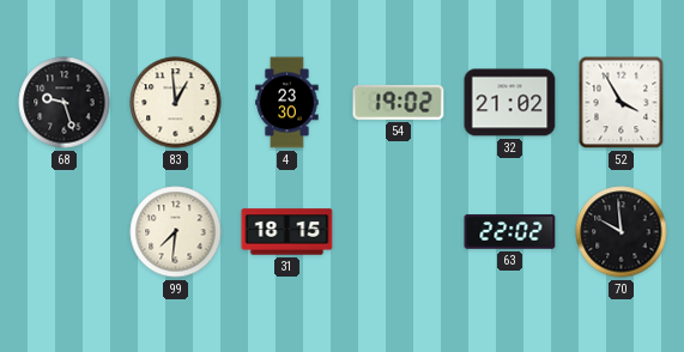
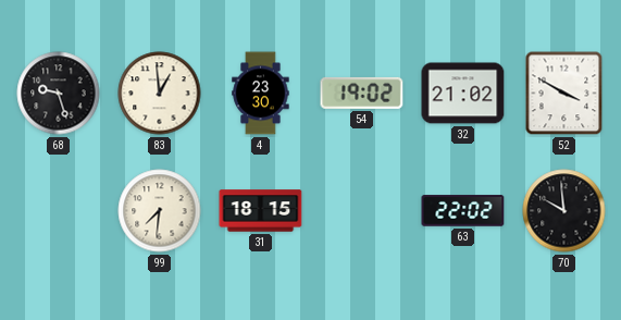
52: 3:55 -> 3:50
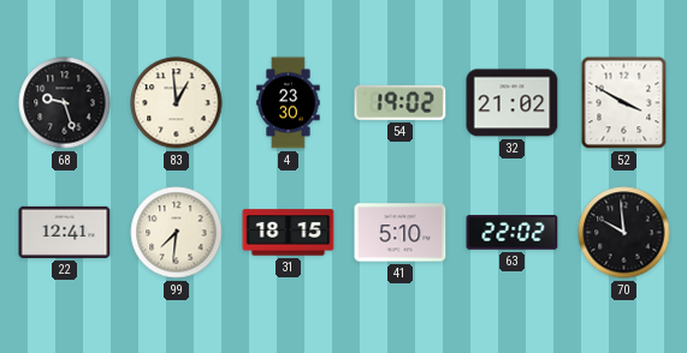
22: none -> 12:41
41: none -> 5:10
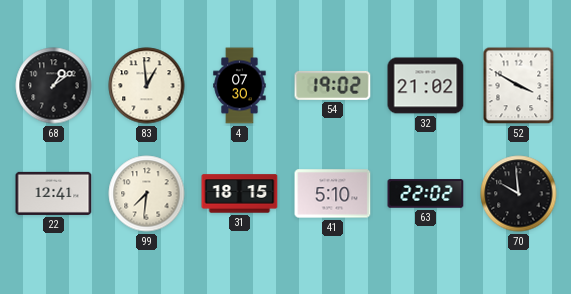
68: 9:27 -> 1:09
4: 23:30 -> 07:30
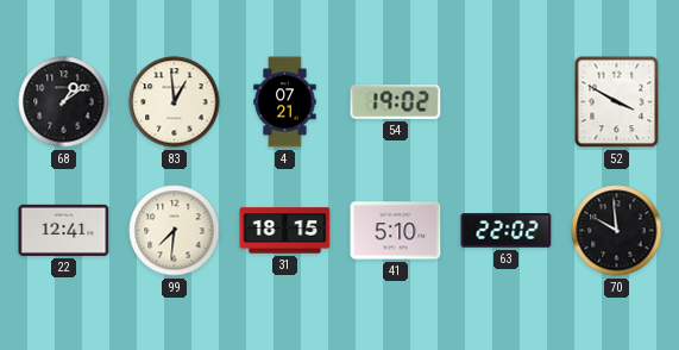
4: 07:30 -> 07:21
32: 21:02 -> none
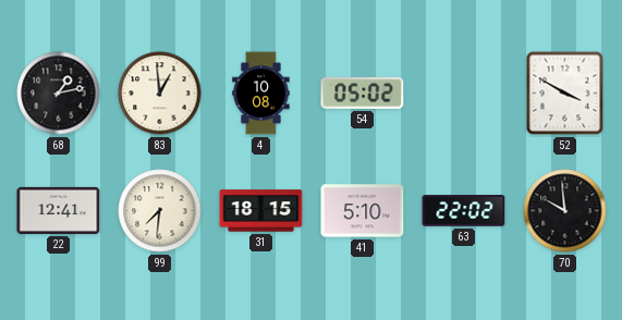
68: 1:09 -> 1:13
4: 07:21 -> 10:08
54: 19:02 -> 05:02
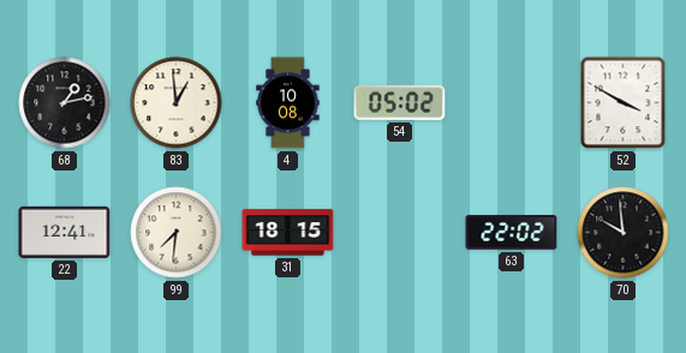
41: 5:10 -> none
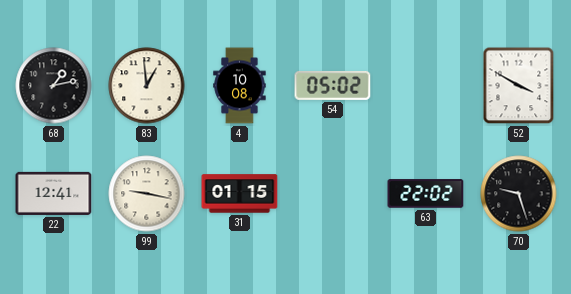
99: 7:31 -> 9:17
31: 18:15 -> 01:15
70: 9:59 -> 9:27
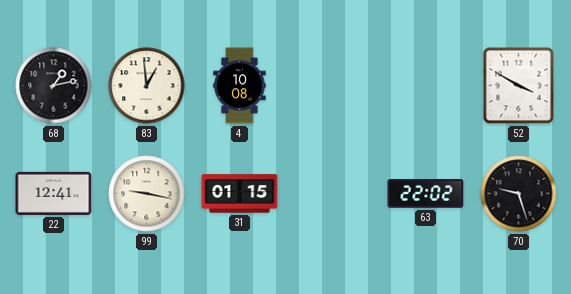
54: 05:02 -> none
